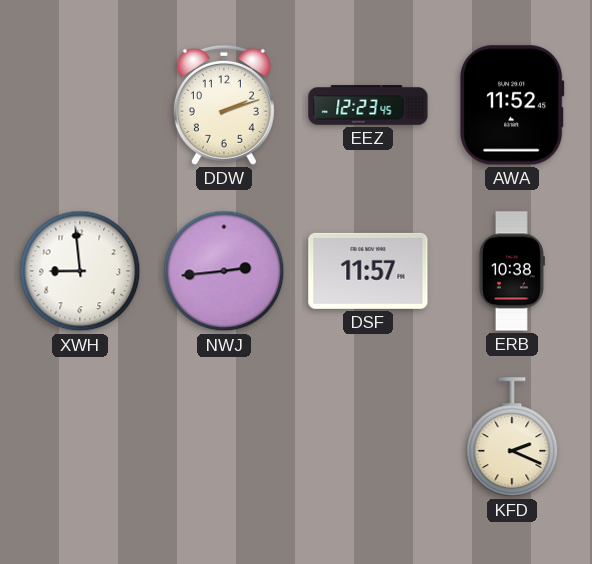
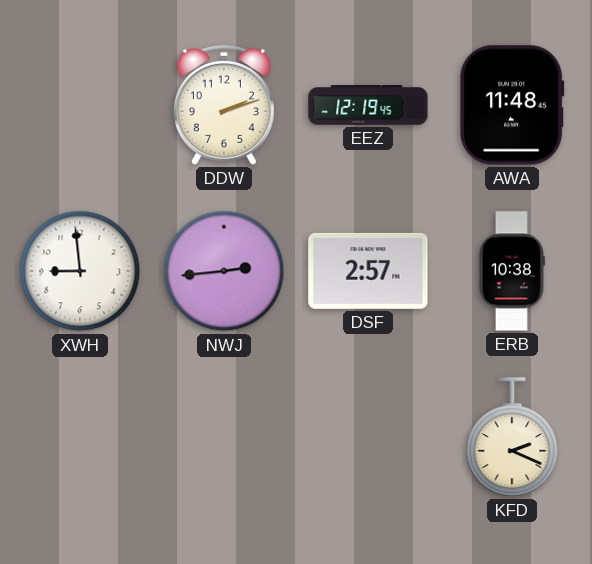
EEZ: 12:23 -> 12:19
AWA: 11:52 -> 11:48
DSF: 11:57 -> 2:57
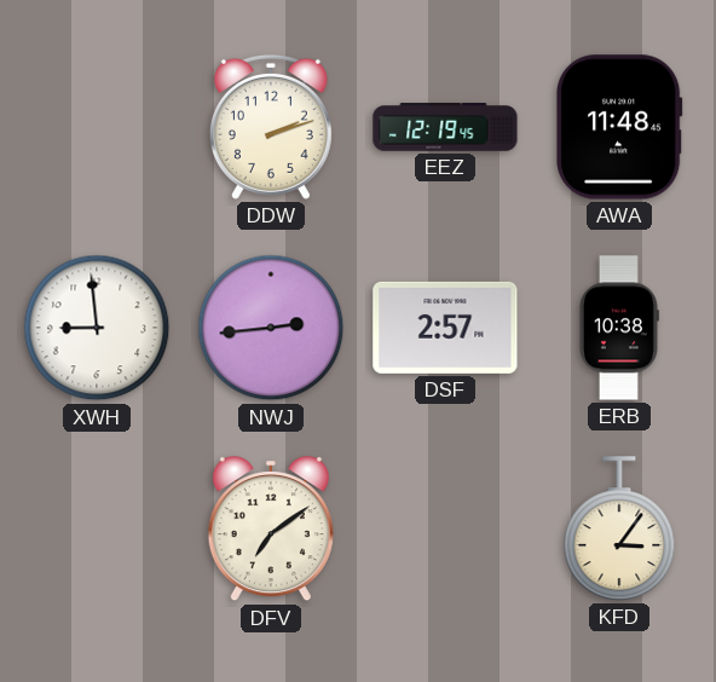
DFV: none -> 7:09
KFD: 2:19 -> 3:06
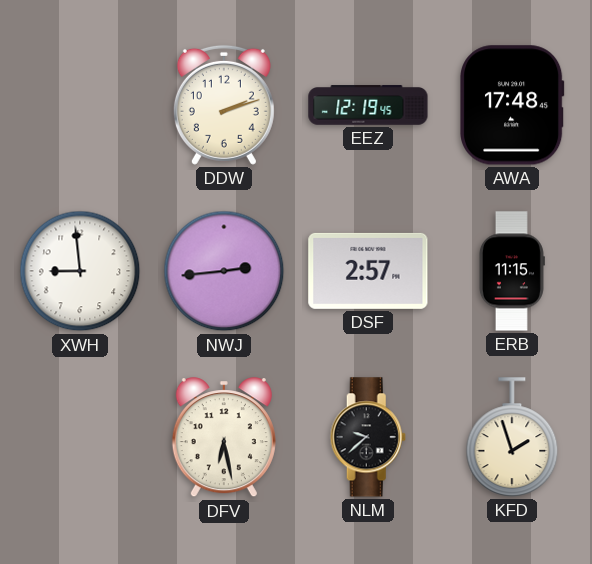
AWA: 11:48 -> 17:48
ERB: 10:38 -> 11:15
DFV: 7:09 -> 6:28
NLM: none -> 9:38
KFD: 3:06 -> 1:57
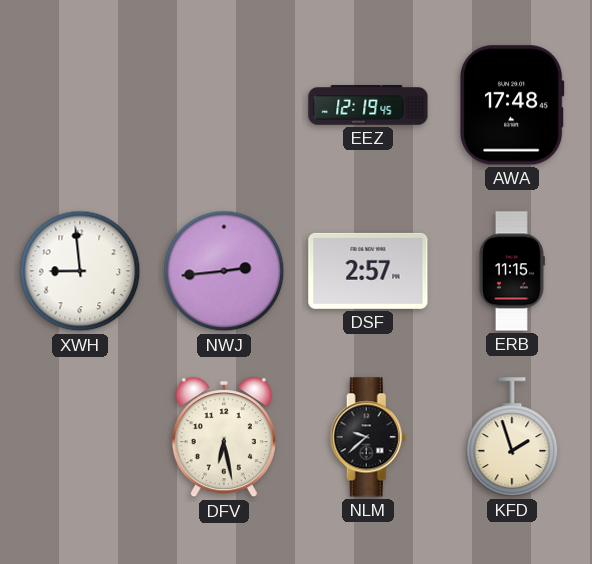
DDW: 2:12 -> none
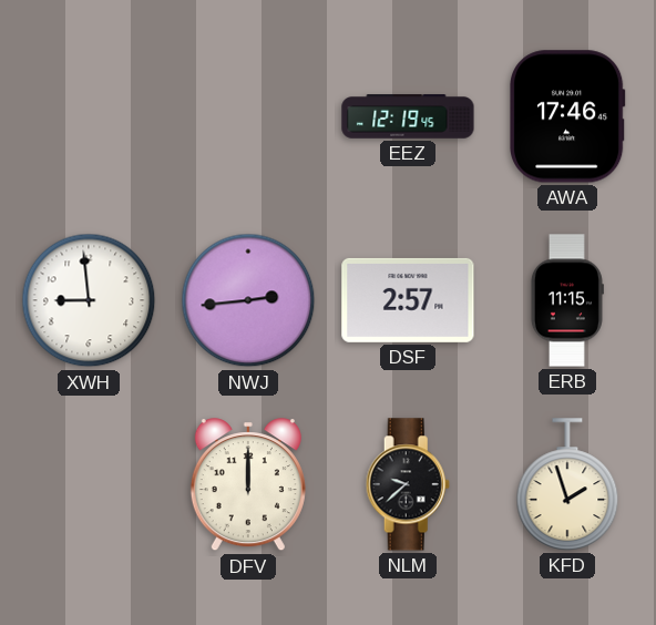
AWA: 17:48 -> 17:46
DFV: 6:28 -> 12:00
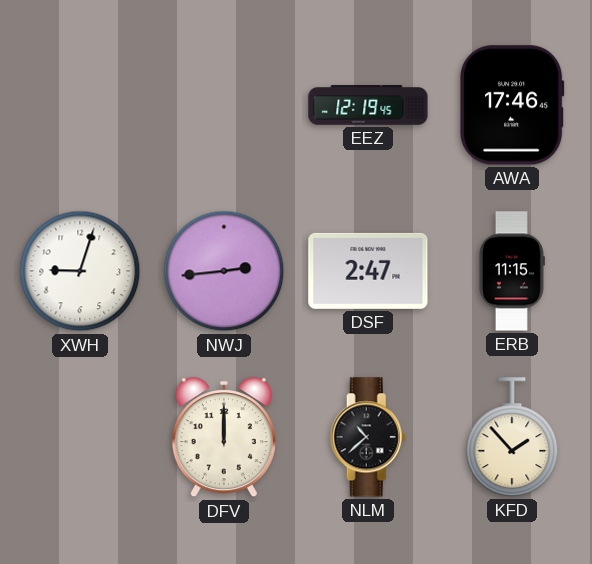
XWH: 8:59 -> 9:03
DSF: 2:57 -> 2:47
NLM: 9:38 -> 10:38
KFD: 1:57 -> 1:53
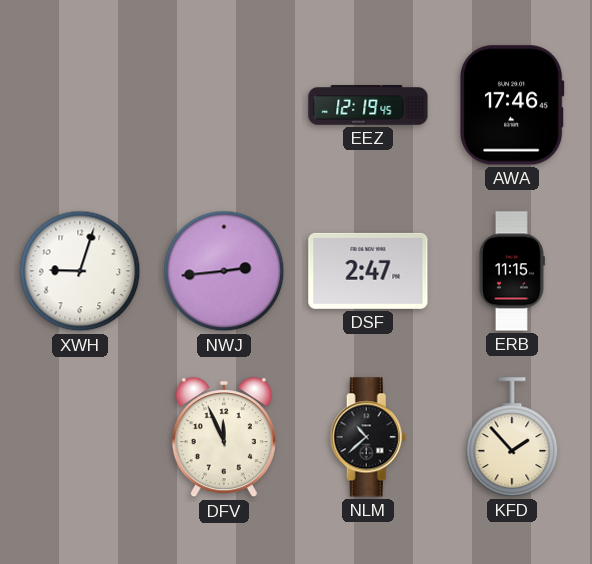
DFV: 12:00 -> 11:56
